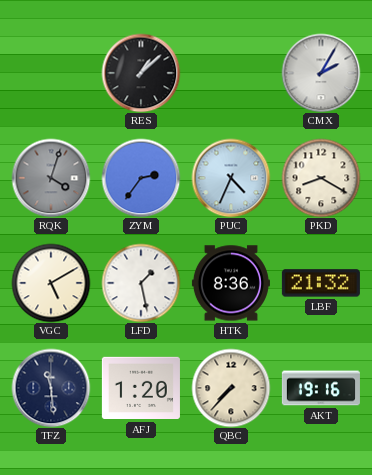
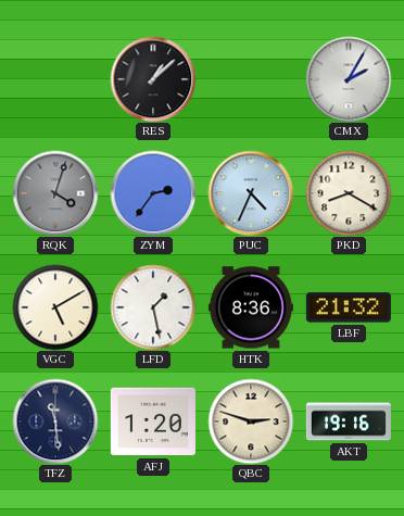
QBC: 7:37 -> 2:48
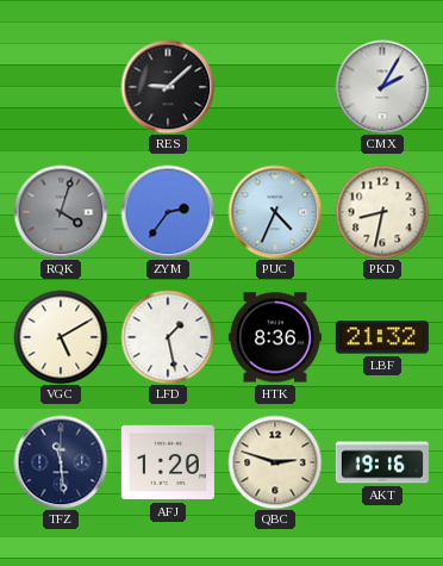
RES: 1:08 -> 9:08
PKD: 8:20 -> 8:32
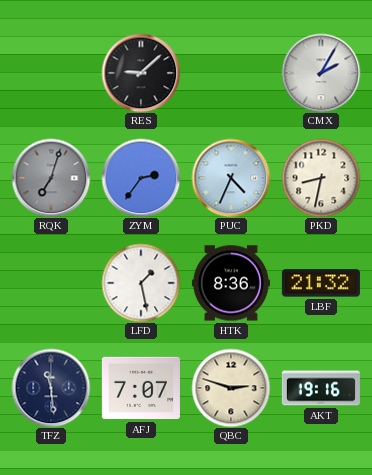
RQK: 4:03 -> 7:03
VGC: 5:10 -> none
AFJ: 1:20 -> 7:07
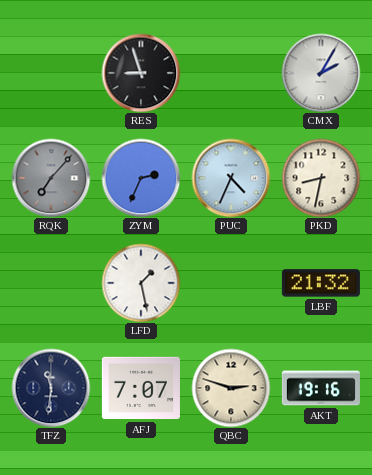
RES: 9:08 -> 8:57
RQK: 7:03 -> 7:07
ZYM: 2:36 -> 2:34
HTK: 8:36 -> none
TFZ: 11:29 -> 11:31
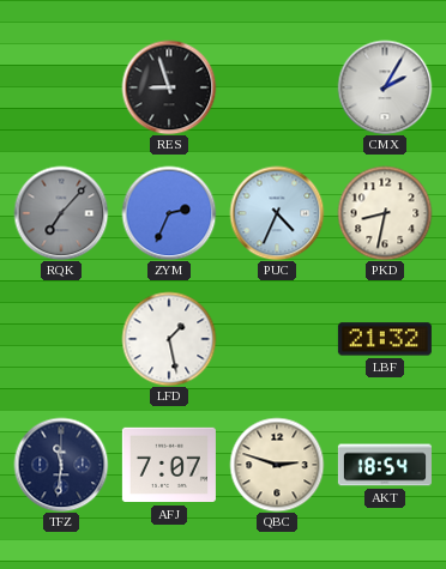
AKT: 19:16 -> 18:54
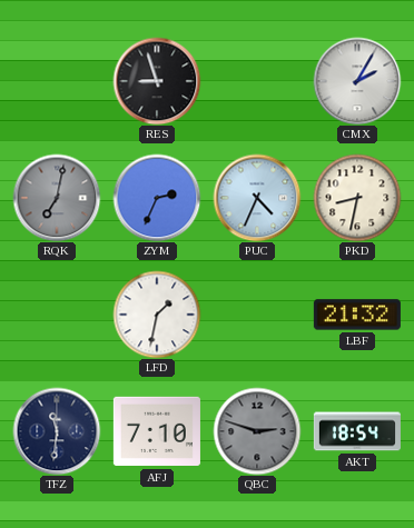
RQK: 7:07 -> 7:02
LFD: 1:28 -> 1:32
AFJ: 7:07 -> 7:10
QBC dial: cream -> grey
